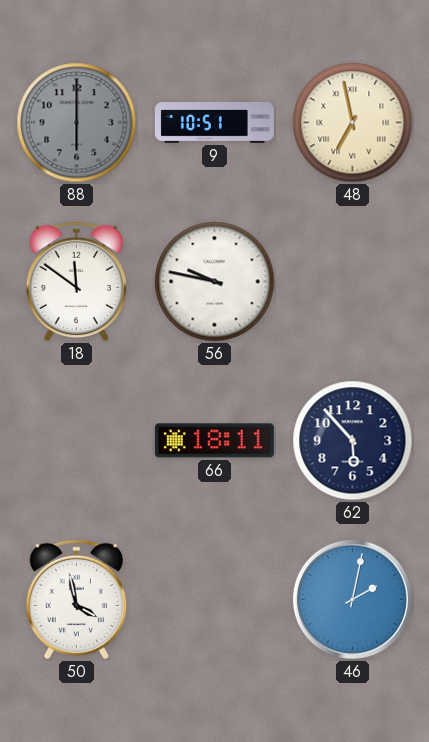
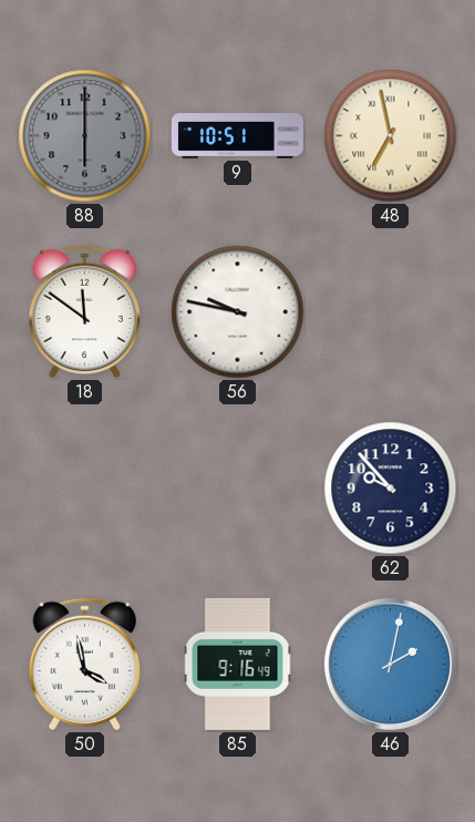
66: 18:11 -> none
62: 5:53 -> 9:53
85: none -> 9:16
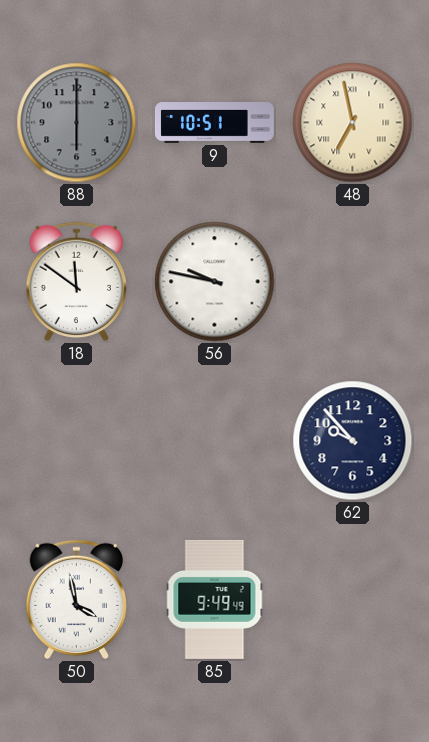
85: 9:16 -> 9:49
46: 2:02 -> none
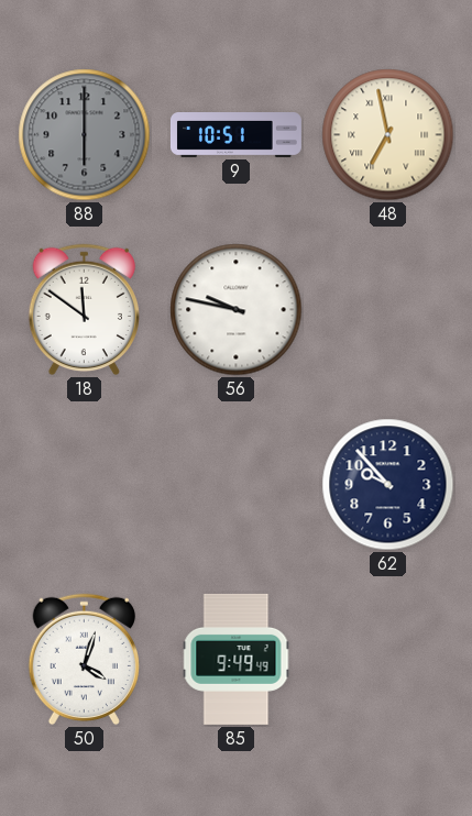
50: 3:58 -> 4:03
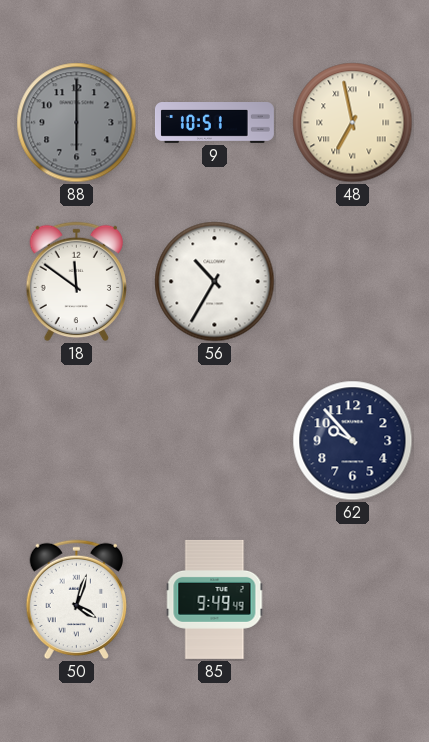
56: 9:47 -> 10:35
